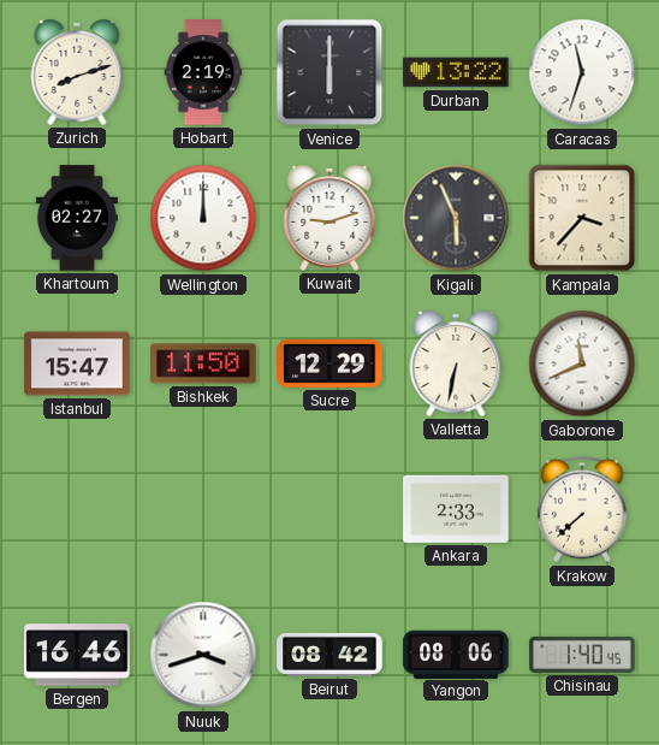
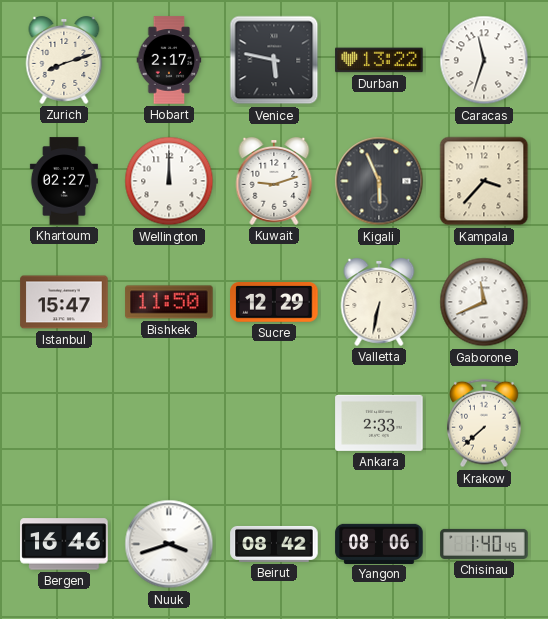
Hobart: 2:19 -> 2:17
Venice: 6:00 -> 5:47
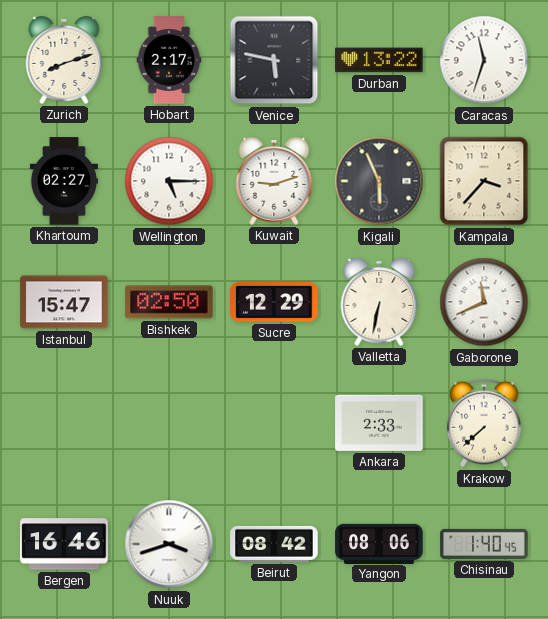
Wellington: 12:00 -> 5:15
Bishkek: 11:50 -> 02:50
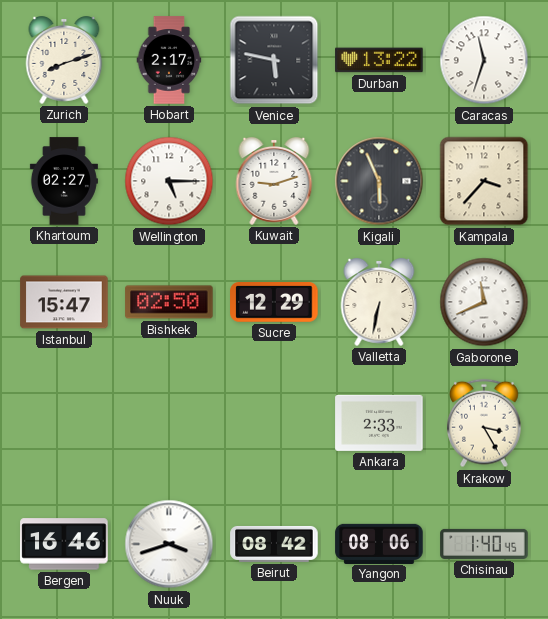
Krakow: 7:38 -> 3:25
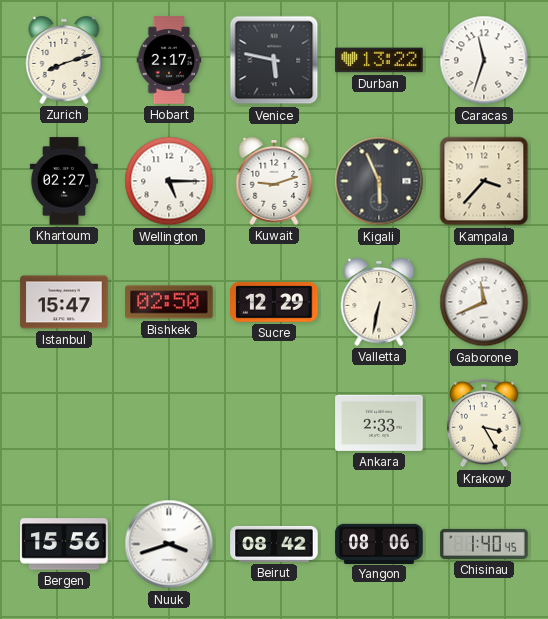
Bergen: 16:46 -> 15:56
